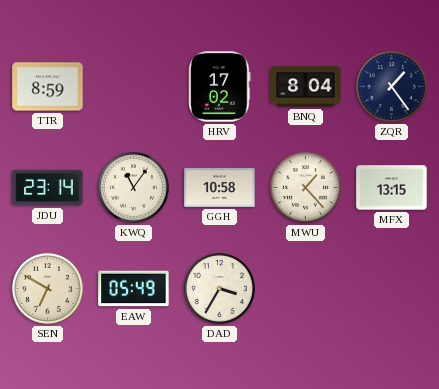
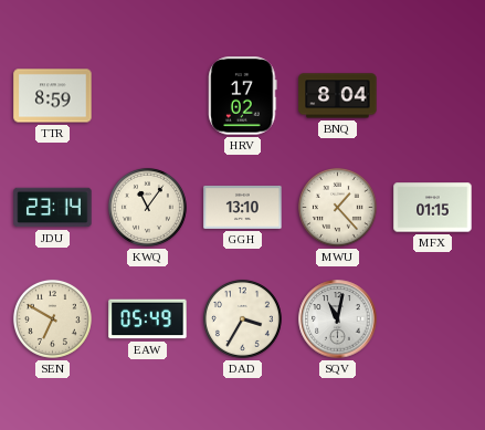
ZQR: 1:24 -> none
GGH: 10:58 -> 13:10
MFX: 13:15 -> 01:15
SQV: none -> 11:02
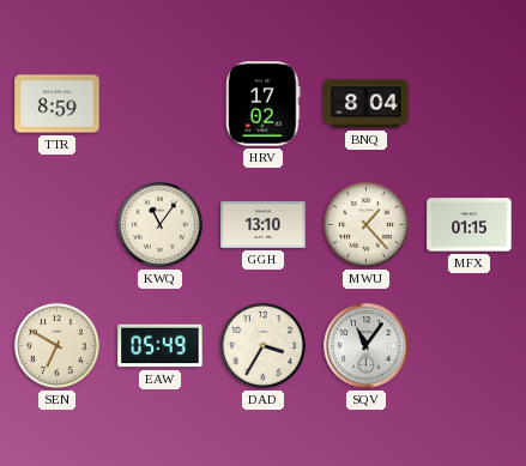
JDU: 23:14 -> none
SQV: 11:02 -> 11:06
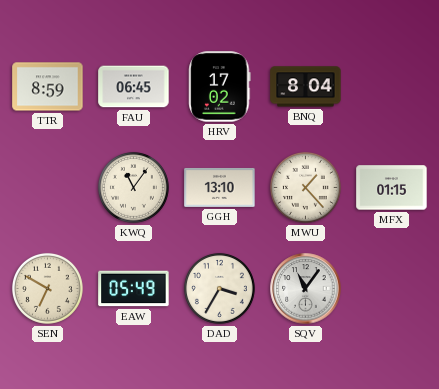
FAU: none -> 06:45
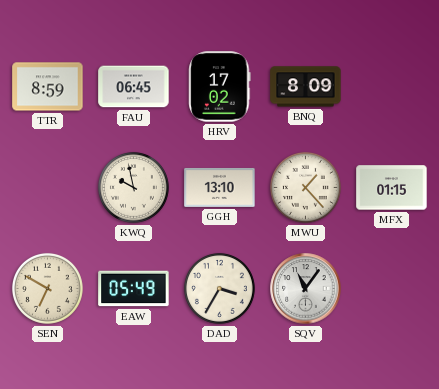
BNQ: 8:04 -> 8:09
KWQ: 11:06 -> 9:58
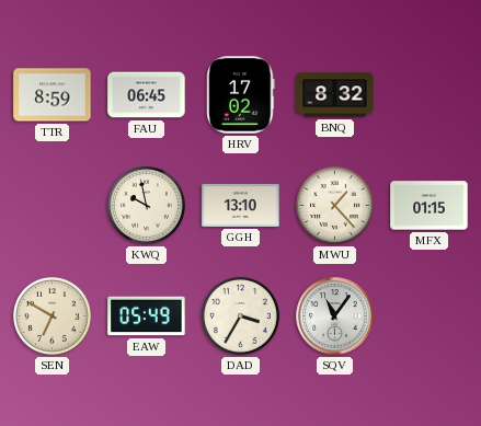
BNQ: 8:09 -> 8:32
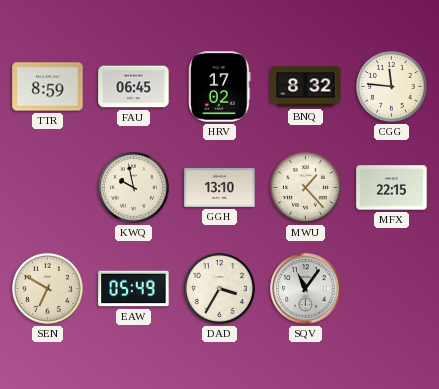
CGG: none -> 11:46
MFX: 01:15 -> 22:15
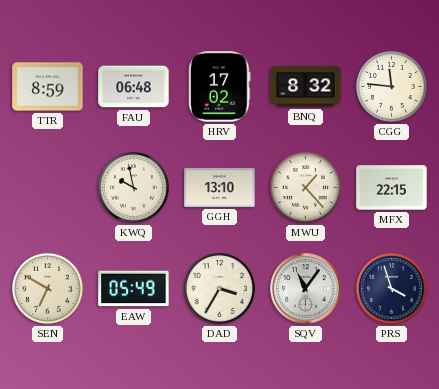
FAU: 06:45 -> 06:48
PRS: none -> 3:57
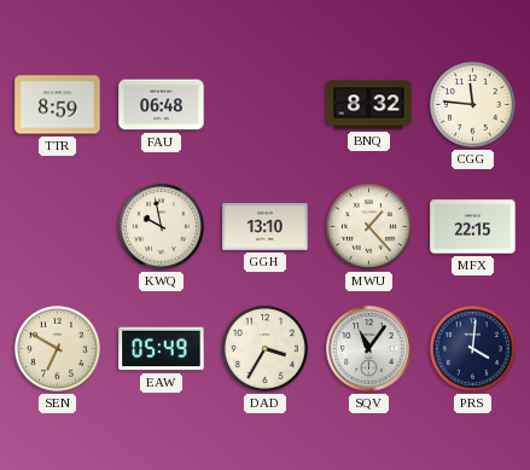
HRV: 17:02 -> none
PRS: 3:57 -> 4:01
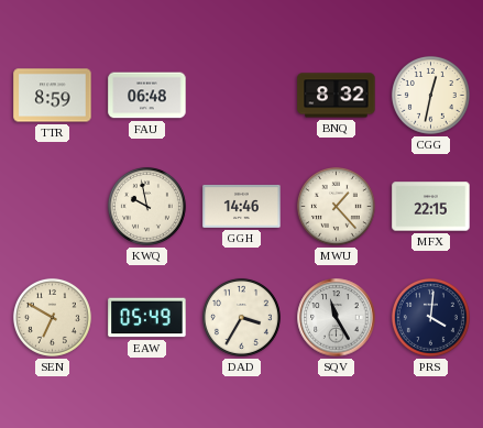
CGG: 11:46 -> 12:32
GGH: 13:10 -> 14:46
SQV: 11:06 -> 11:25
